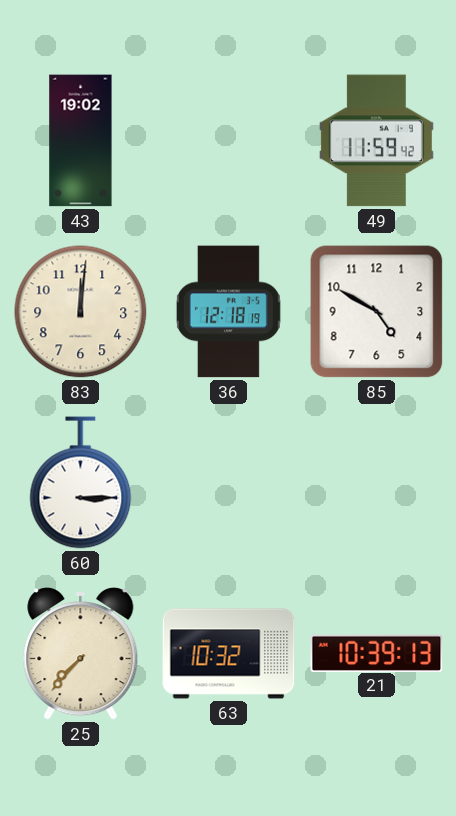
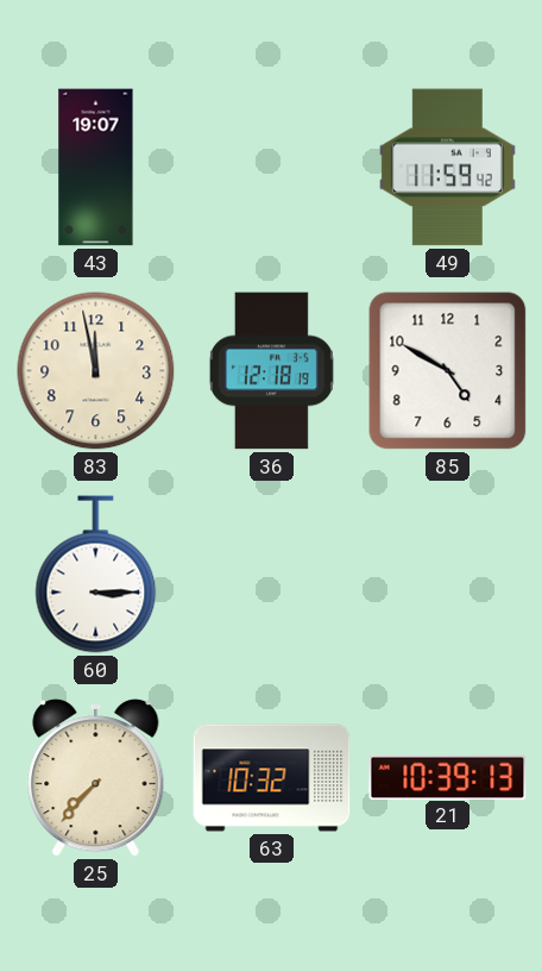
43: 19:02 -> 19:07
83: 12:01 -> 11:58
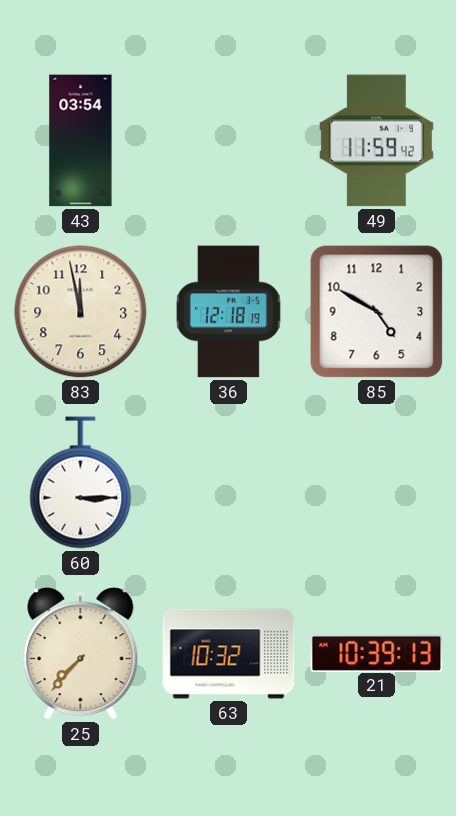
43: 19:07 -> 03:54
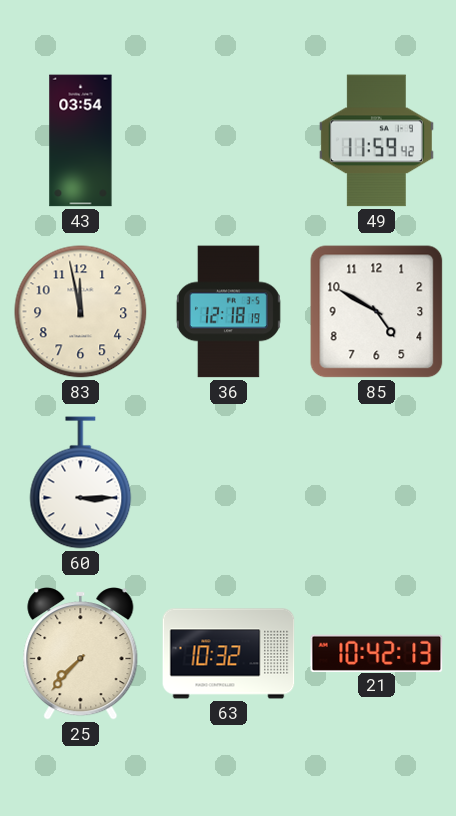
21: 10:39 -> 10:42
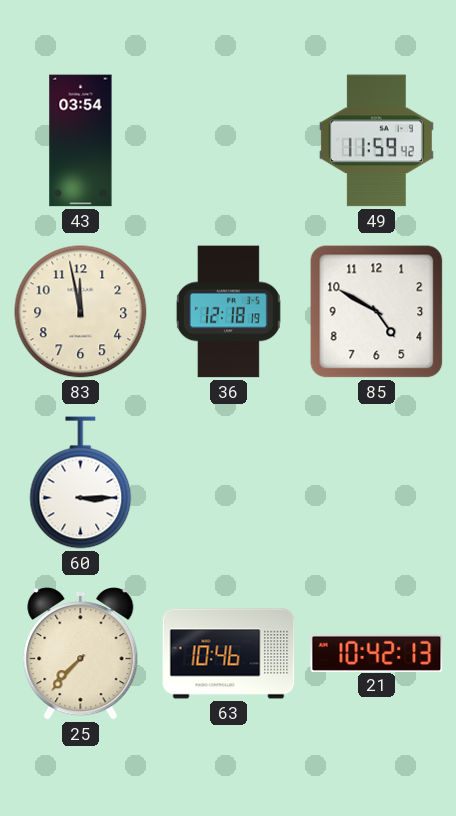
63: 10:32 -> 10:46
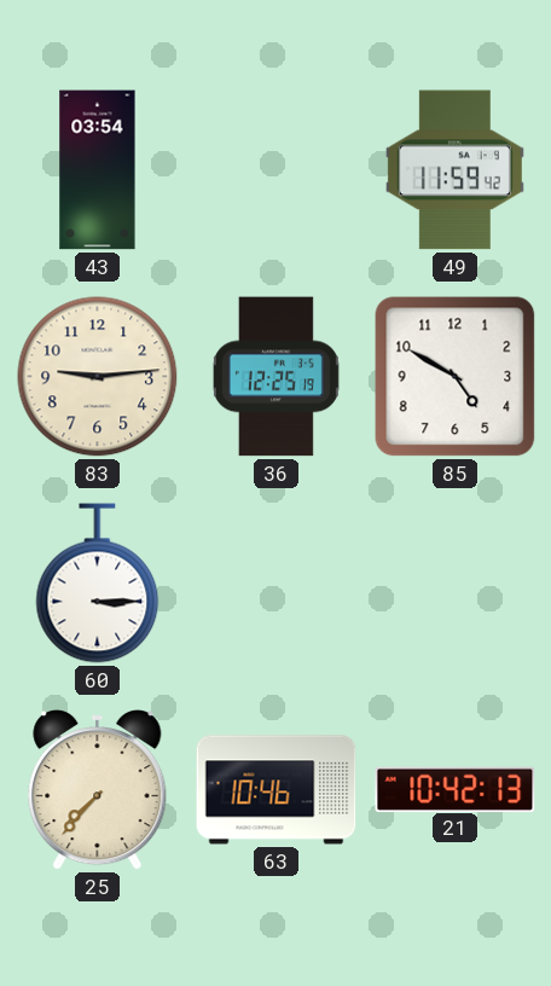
83: 11:58 -> 9:14
36: 12:18 -> 12:25
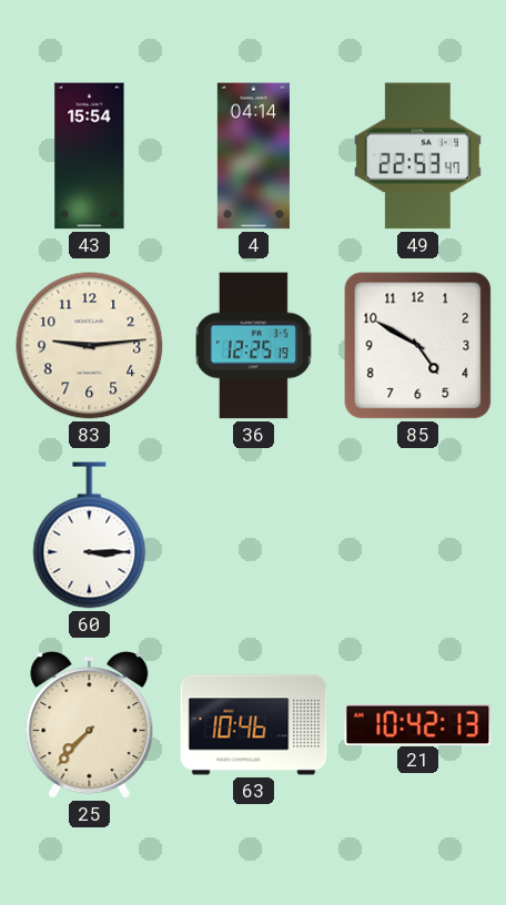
43: 03:54 -> 15:54
4: none -> 04:14
49: 11:59 -> 22:53
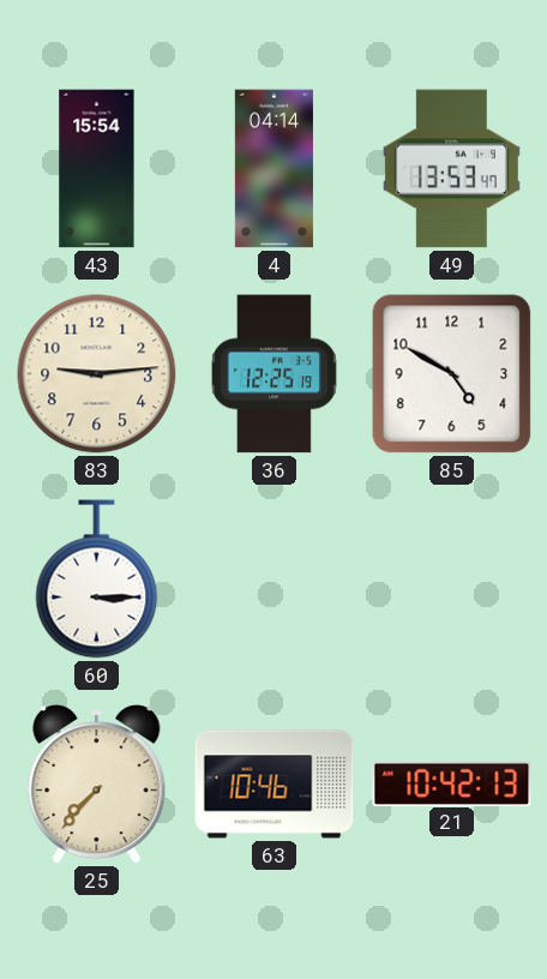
49: 22:53 -> 13:53
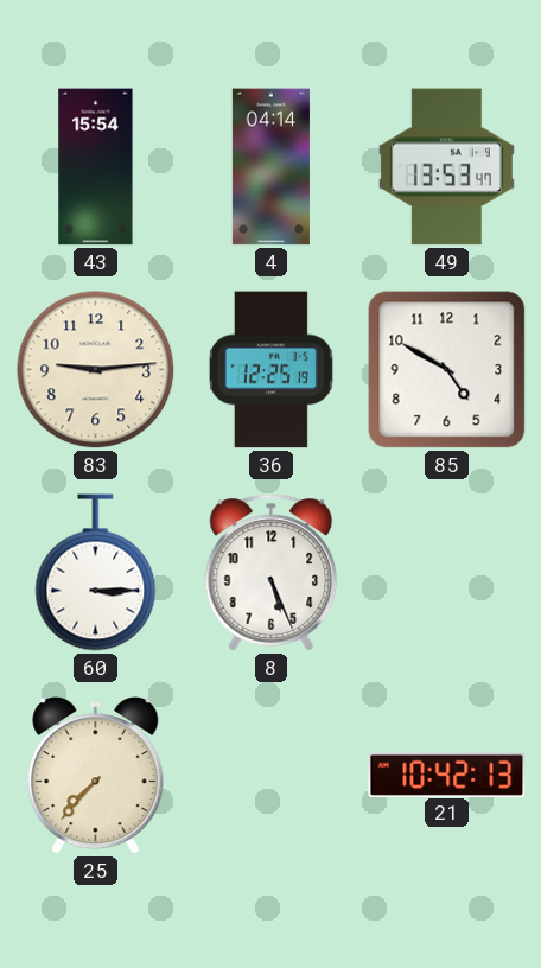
8: none -> 5:26
63: 10:46 -> none
